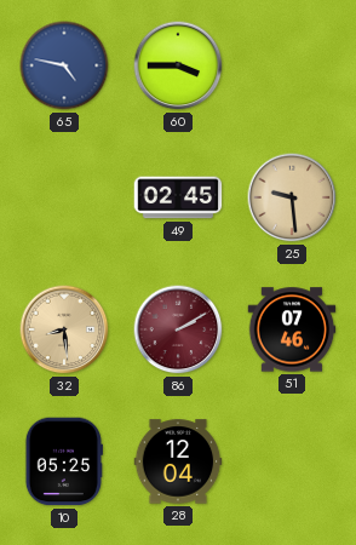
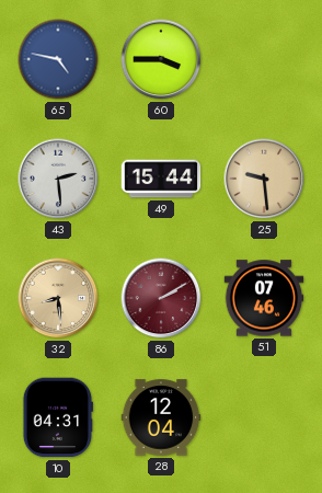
43: none -> 2:29
49: 02:45 -> 15:44
10: 05:25 -> 04:31
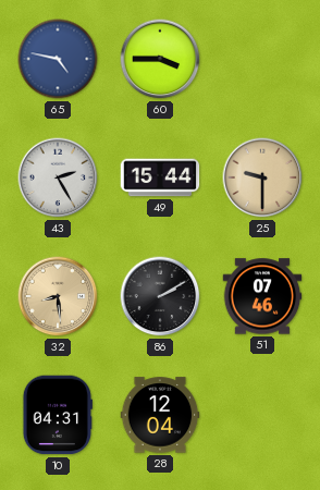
43: 2:29 -> 2:25
25: 9:29 -> 9:30
86 dial: burgundy -> black
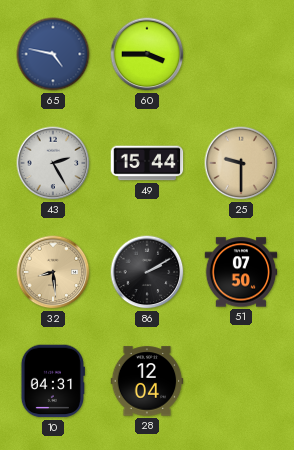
51: 07:46 -> 07:50
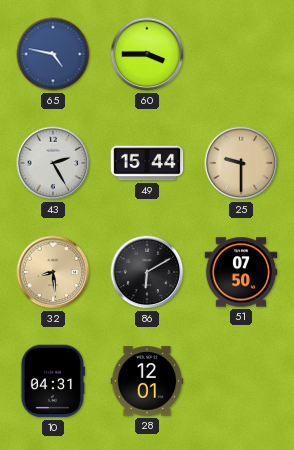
86: 2:10 -> 6:10
28: 12:04 -> 12:01
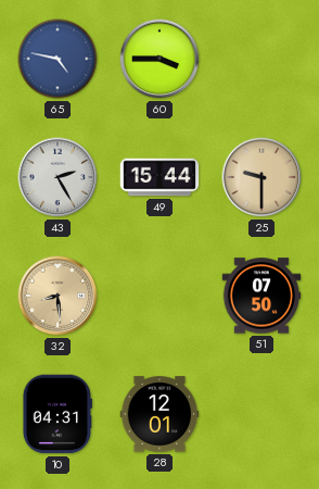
86: 6:10 -> none
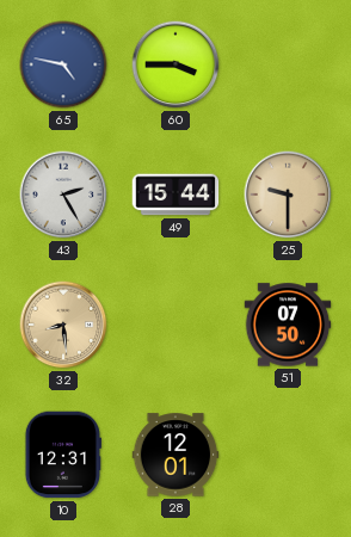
10: 04:31 -> 12:31
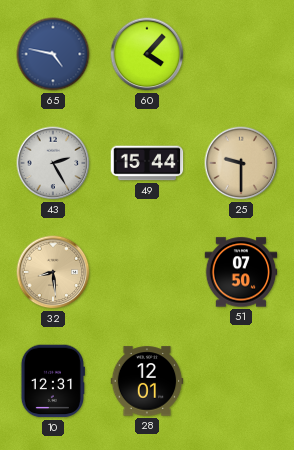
60: 3:45 -> 4:07
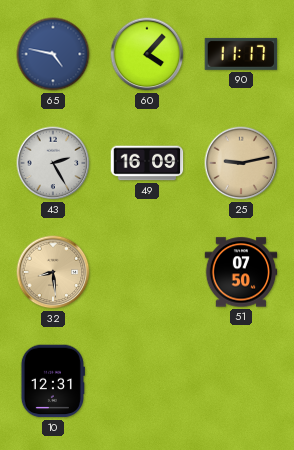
90: none -> 11:17
49: 15:44 -> 16:09
25: 9:30 -> 9:13
28: 12:01 -> none
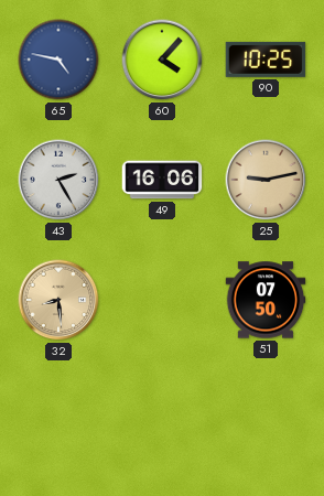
90: 11:17 -> 10:25
49: 16:09 -> 16:06
10: 12:31 -> none
